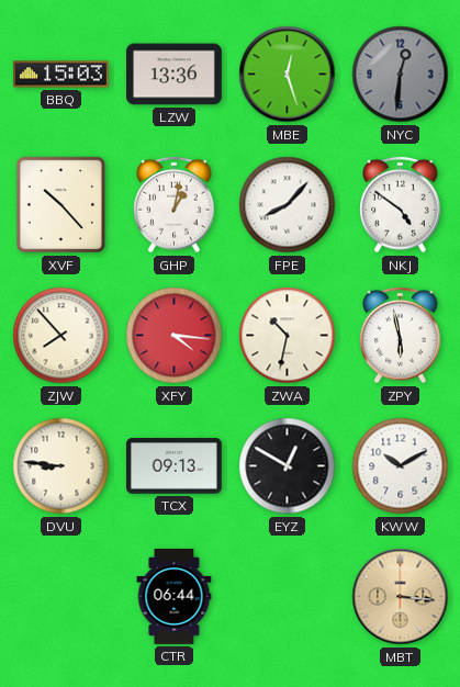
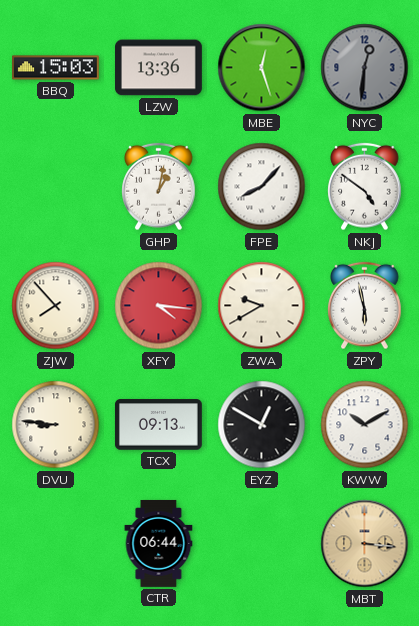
XVF: 10:23 -> none
ZWA: 10:32 -> 9:40
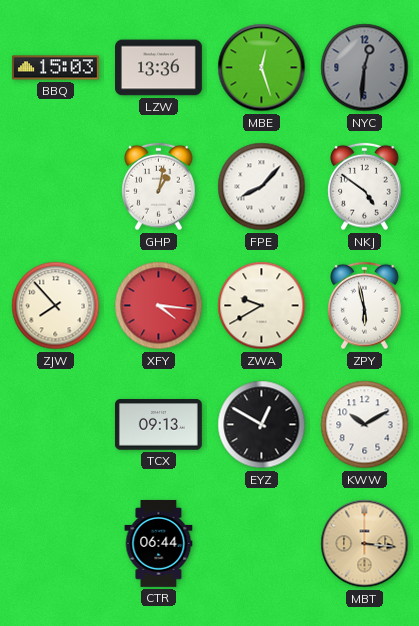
DVU: 8:46 -> none
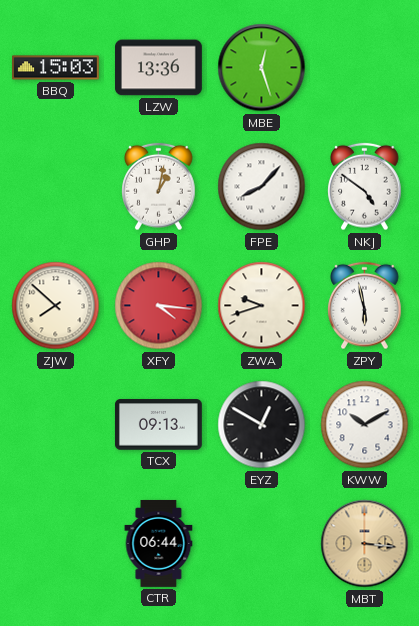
NYC: 12:31 -> none
ZJW: 7:53 -> 7:52
ZWA: 9:40 -> 9:42
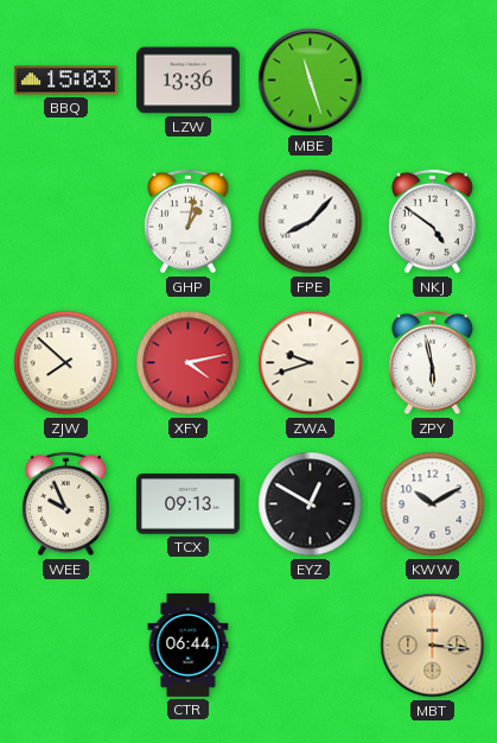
MBE: 12:27 -> 11:27
XFY: 4:16 -> 4:13
WEE: none -> 9:56
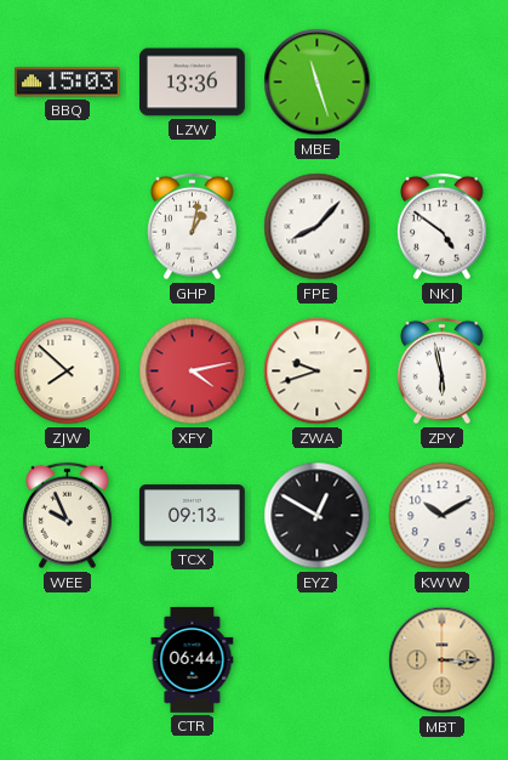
MBT: 3:16 -> 3:15
